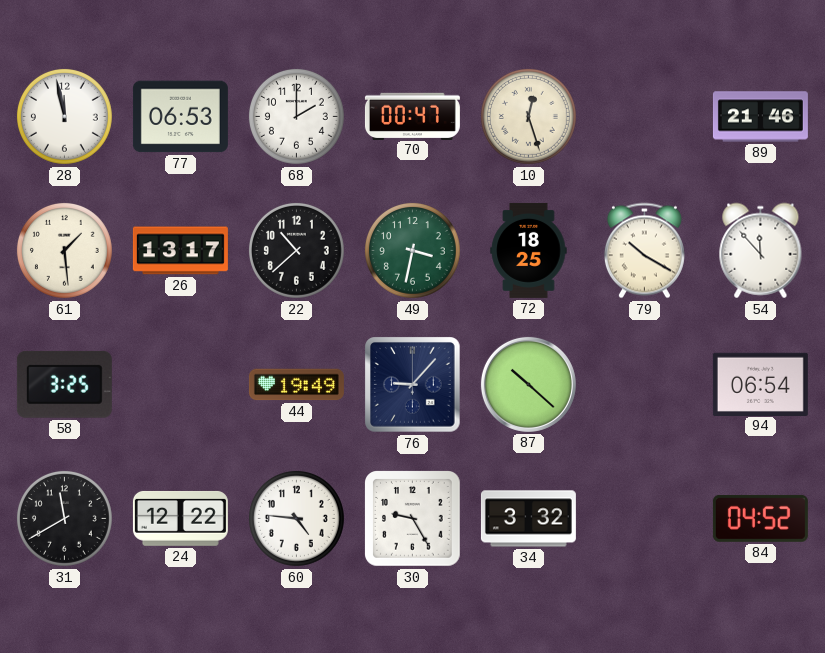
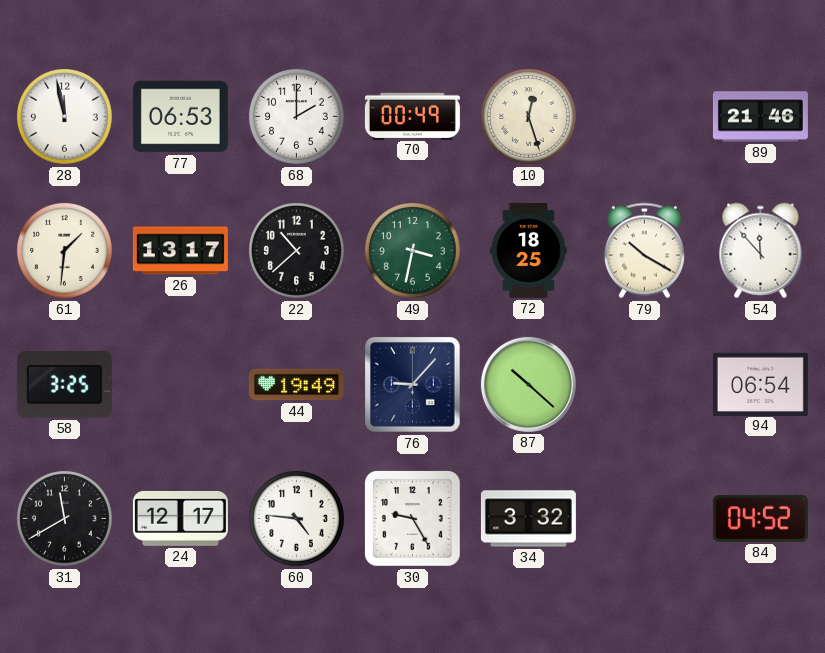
70: 00:47 -> 00:49
61: 1:29 -> 1:31
24: 12:22 -> 12:17
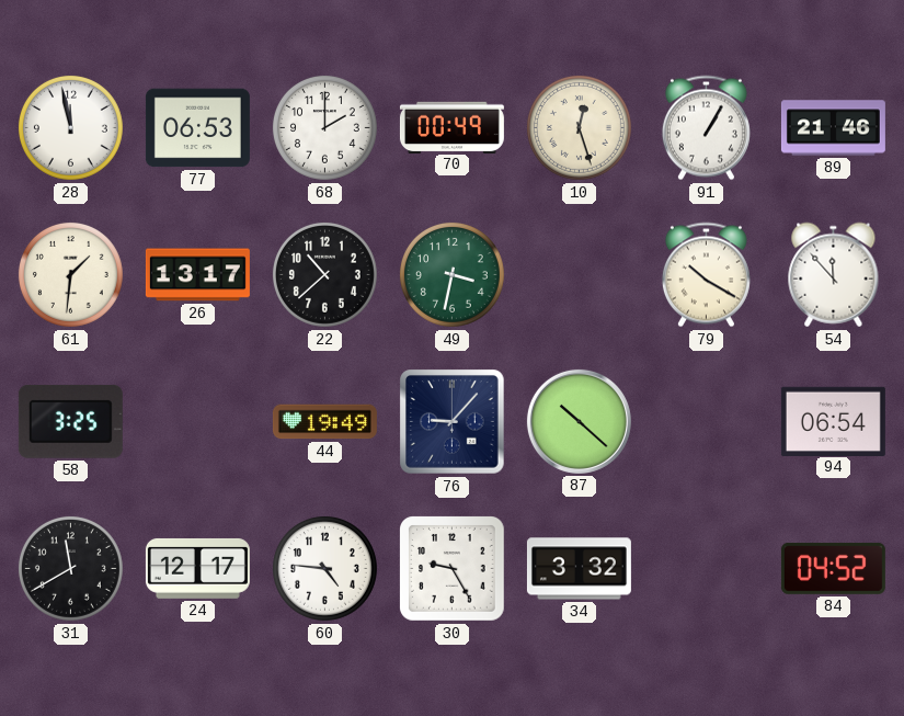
91: none -> 1:05
72: 18:25 -> none
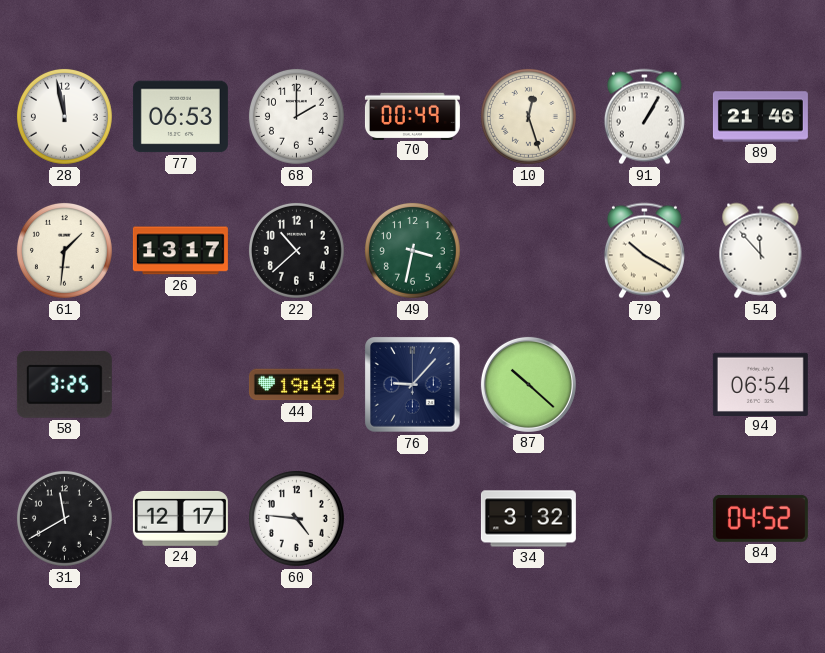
30: 9:25 -> none
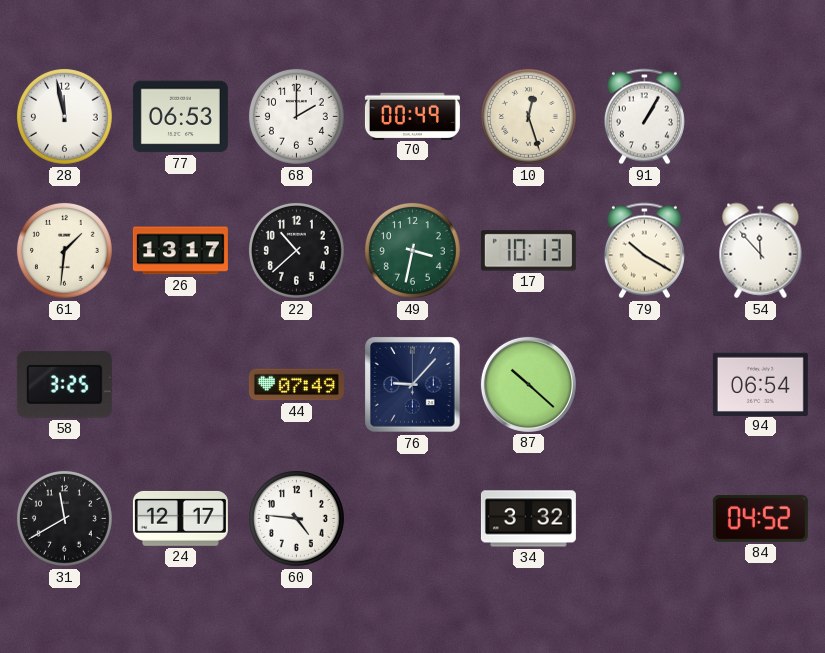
89: 21:46 -> none
17: none -> 10:13
44: 19:49 -> 07:49
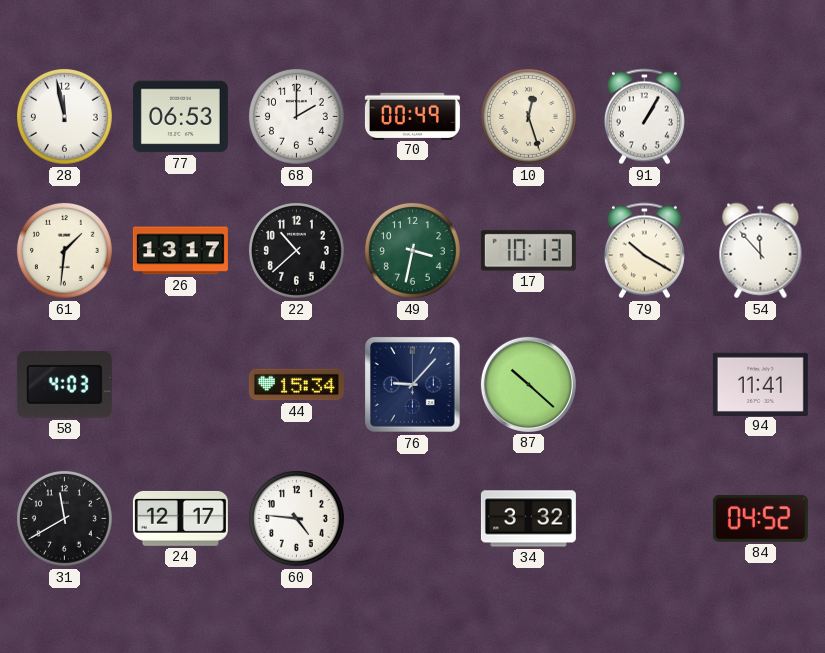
58: 3:25 -> 4:03
44: 07:49 -> 15:34
94: 06:54 -> 11:41
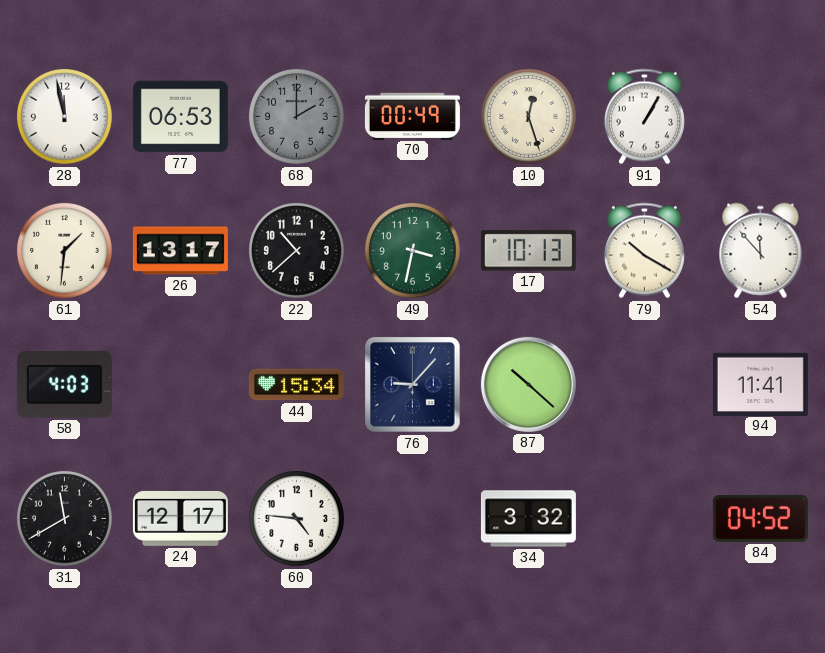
68 dial: white -> grey
